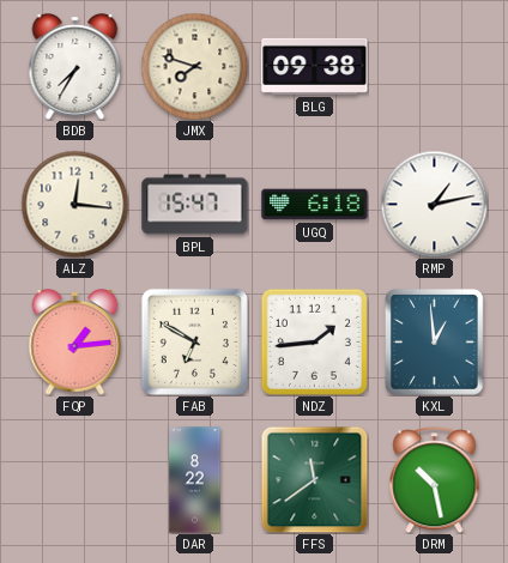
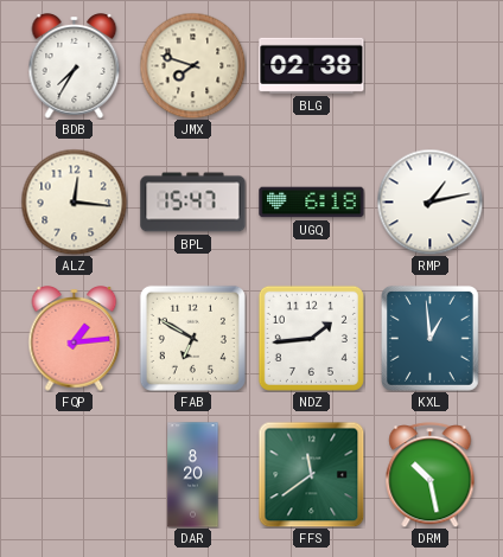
BLG: 09:38 -> 02:38
DAR: 8:22 -> 8:20
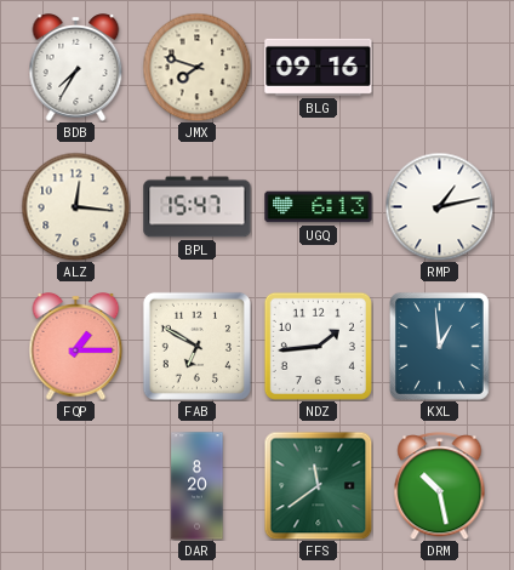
BLG: 02:38 -> 09:16
UGQ: 6:18 -> 6:13
FQP: 1:14 -> 1:15
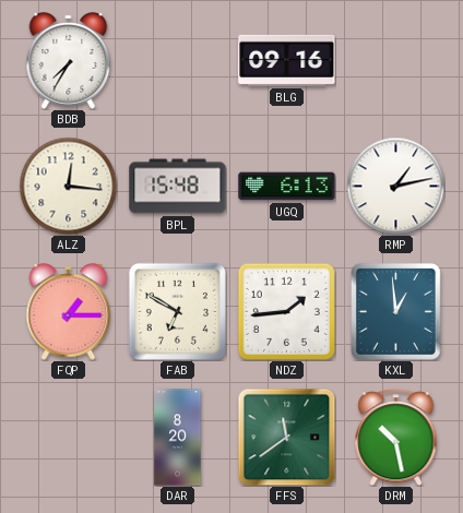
JMX: 7:48 -> none
BPL: 15:47 -> 15:48
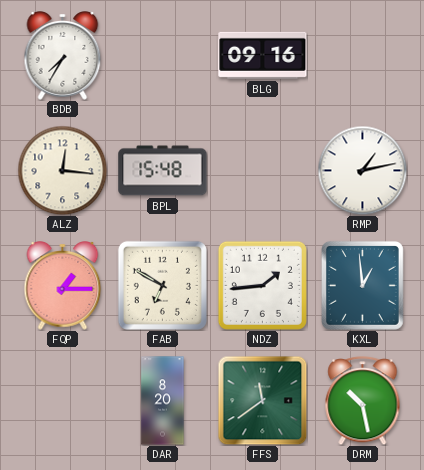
UGQ: 6:13 -> none
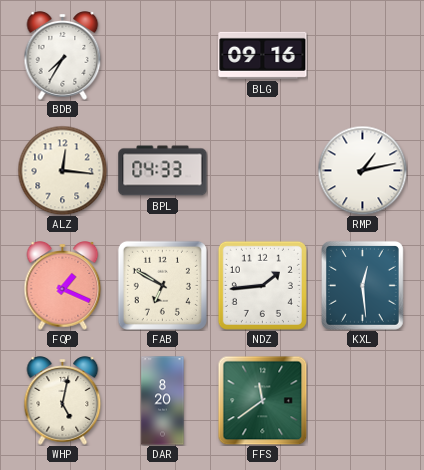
BPL: 15:48 -> 04:33
FQP: 1:15 -> 1:19
KXL: 12:59 -> 12:29
WHP: none -> 5:02
DRM: 10:28 -> none
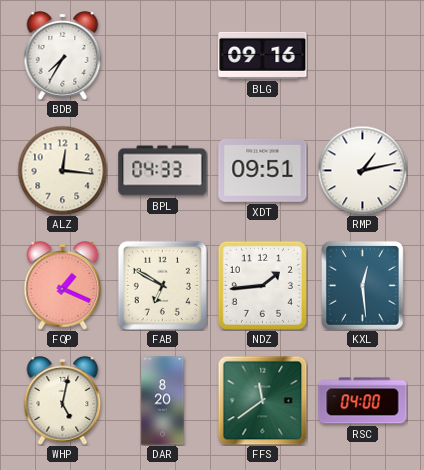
XDT: none -> 09:51
RSC: none -> 04:00
